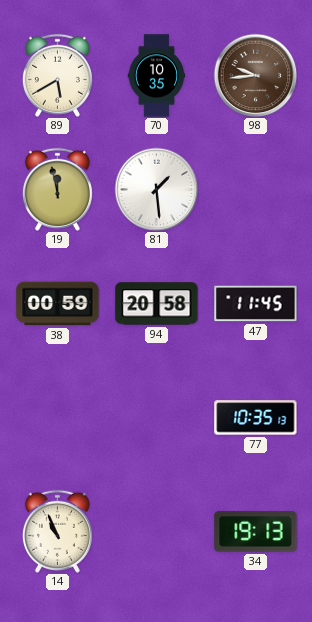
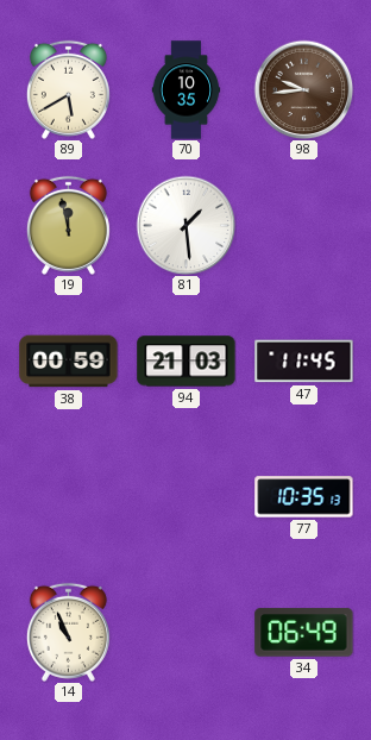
94: 20:58 -> 21:03
34: 19:13 -> 06:49
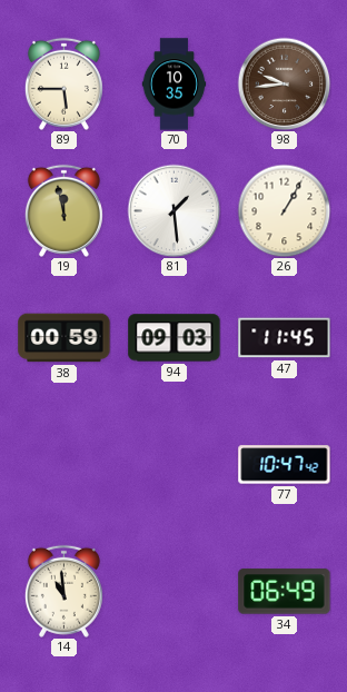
89: 5:40 -> 5:45
26: none -> 1:05
94: 21:03 -> 09:03
77: 10:35 -> 10:47
14: 10:56 -> 10:59
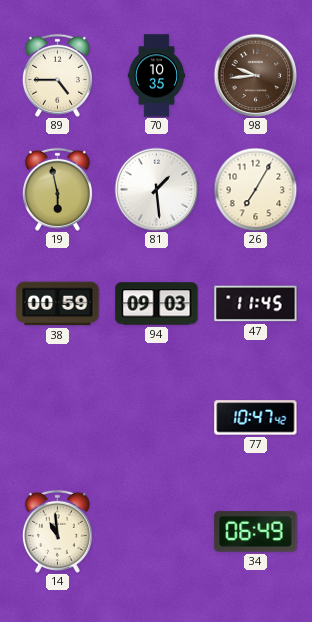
89: 5:45 -> 4:45
19: 11:58 -> 5:58
26: 1:05 -> 7:05
